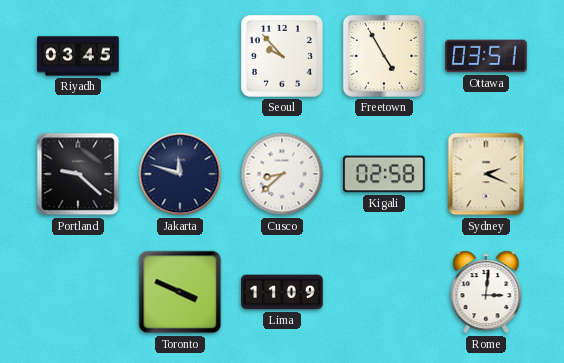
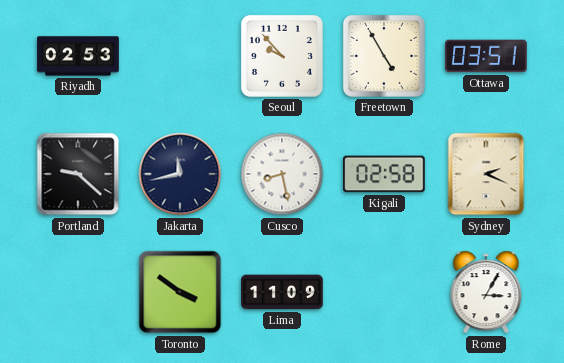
Riyadh: 03:45 -> 02:53
Jakarta: 11:48 -> 11:43
Cusco: 8:38 -> 8:28
Toronto: 3:49 -> 3:51
Rome: 3:01 -> 3:05
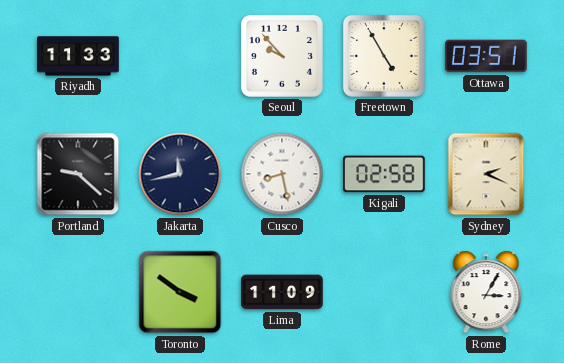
Riyadh: 02:53 -> 11:33
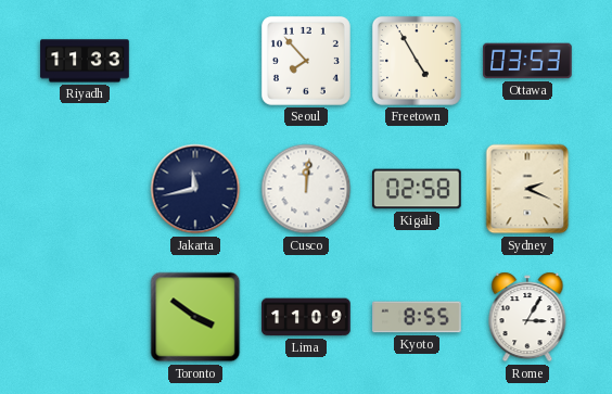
Seoul: 9:53 -> 7:53
Ottawa: 03:51 -> 03:53
Portland: 9:22 -> none
Cusco: 8:28 -> 12:01
Kyoto: none -> 8:55
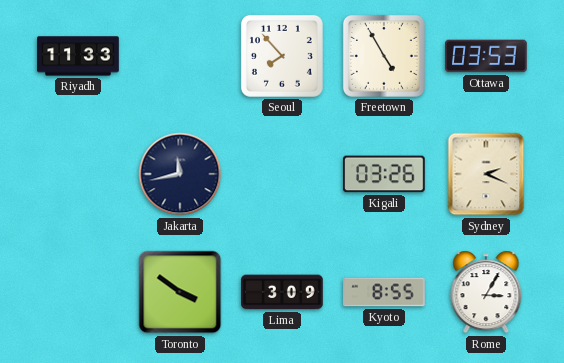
Cusco: 12:01 -> none
Kigali: 02:58 -> 03:26
Lima: 11:09 -> 3:09
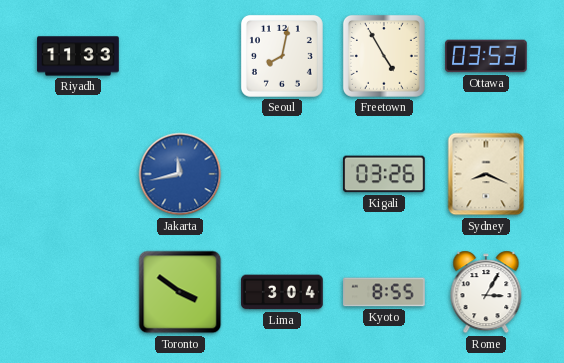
Seoul: 7:53 -> 8:02
Jakarta dial: navy -> blue
Sydney: 2:19 -> 8:19
Lima: 3:09 -> 3:04
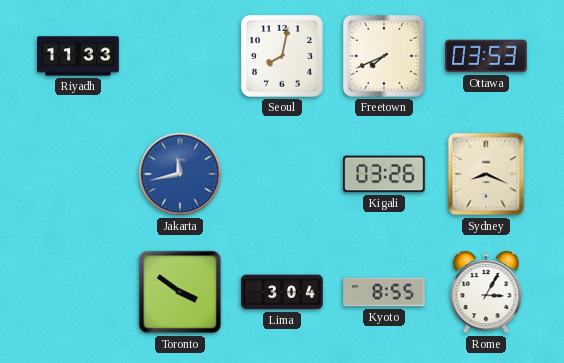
Freetown: 4:55 -> 7:41
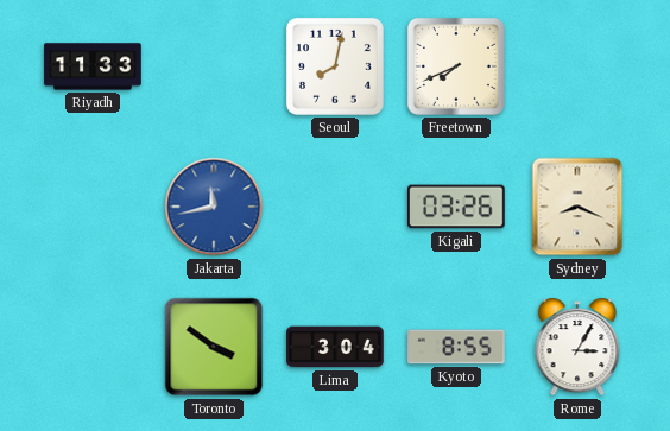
Ottawa: 03:53 -> none
